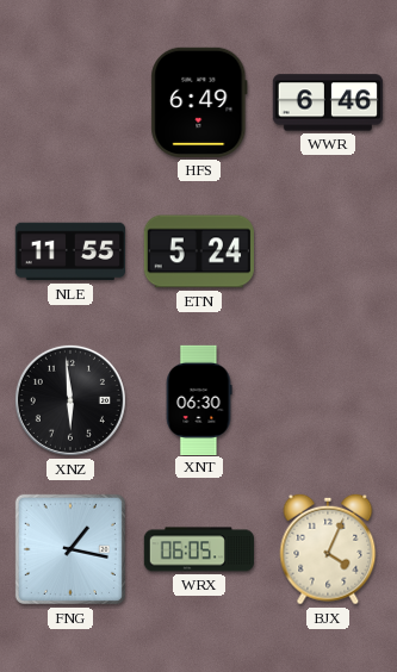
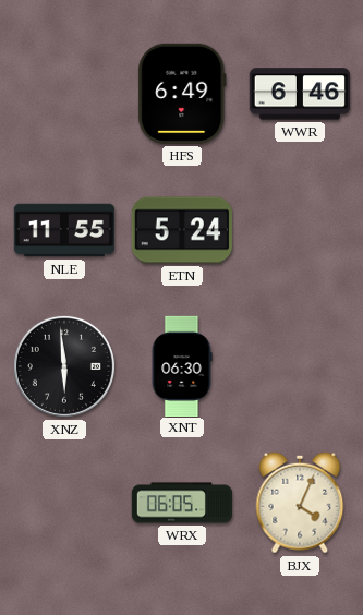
FNG: 1:17 -> none
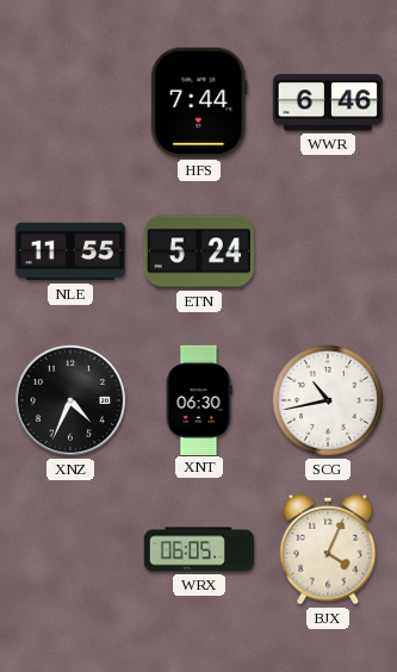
HFS: 6:49 -> 7:44
XNZ: 5:59 -> 4:34
SCG: none -> 10:43
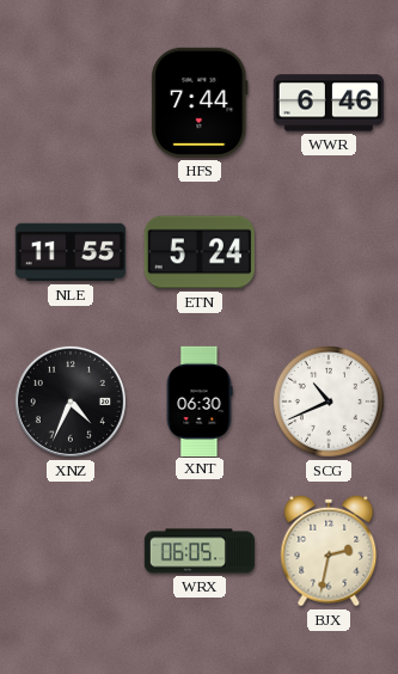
SCG: 10:43 -> 10:41
BJX: 4:04 -> 2:32
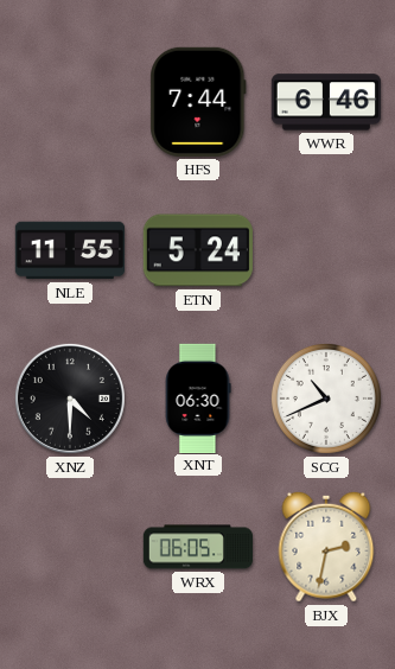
XNZ: 4:34 -> 4:30
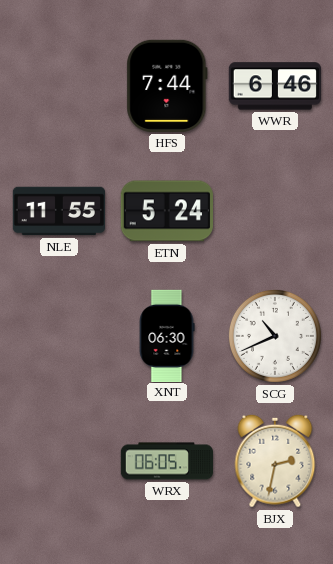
XNZ: 4:30 -> none
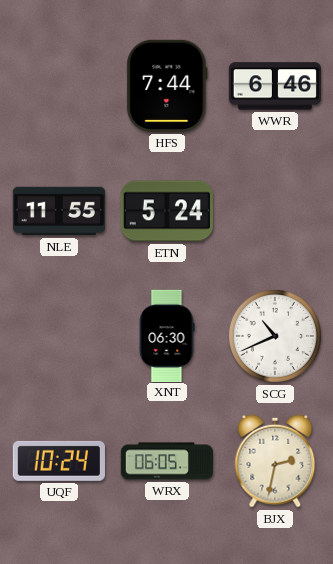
UQF: none -> 10:24
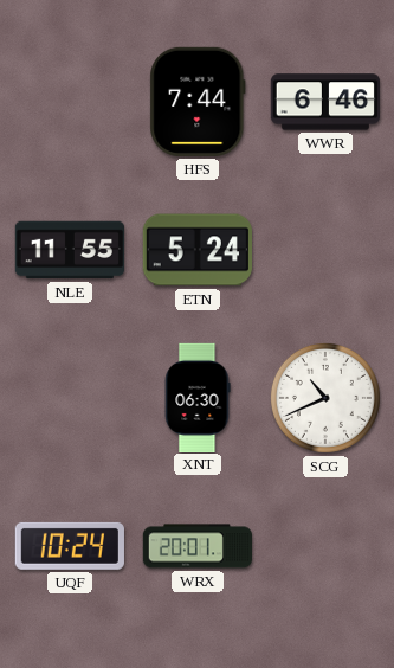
WRX: 06:05 -> 20:01
BJX: 2:32 -> none
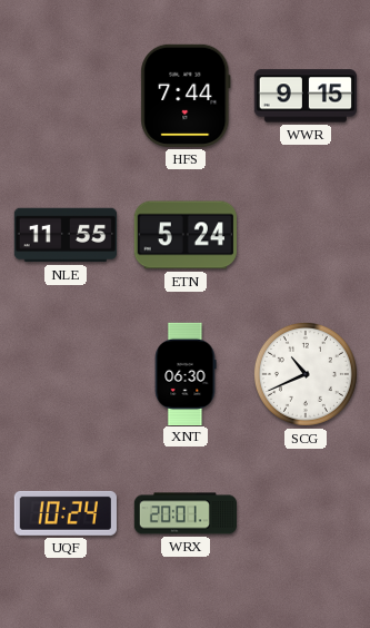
WWR: 6:46 -> 9:15
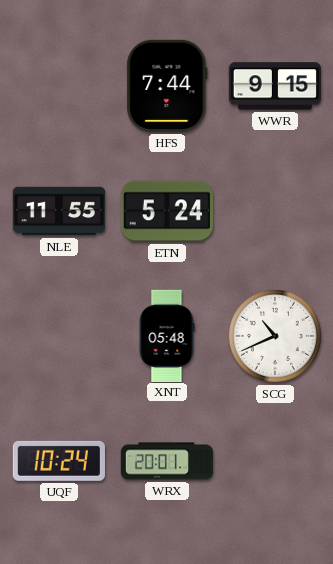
XNT: 06:30 -> 05:48
